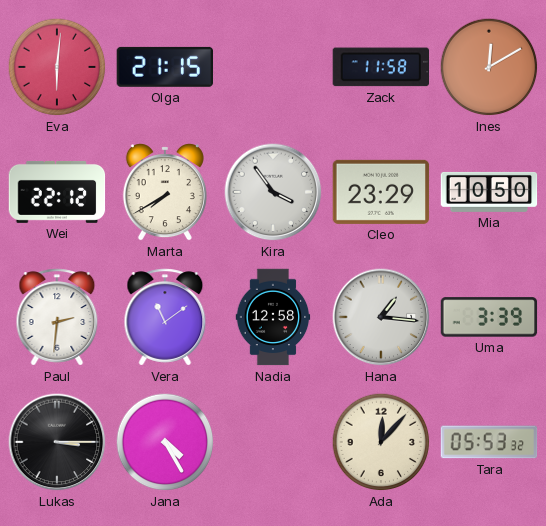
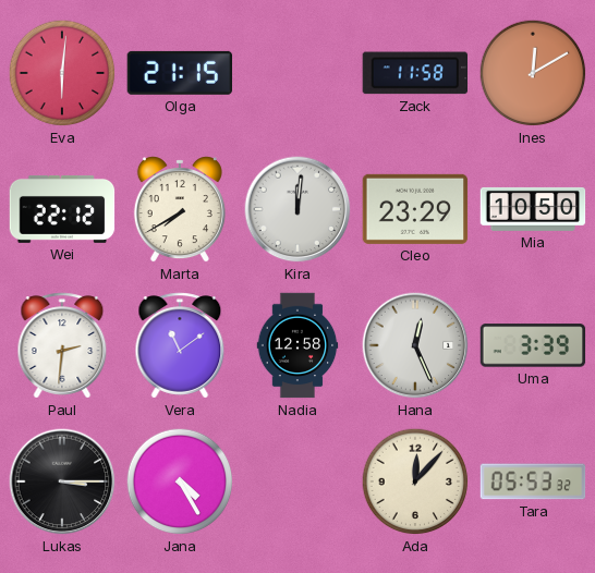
Kira: 3:54 -> 12:01
Hana: 1:16 -> 12:26
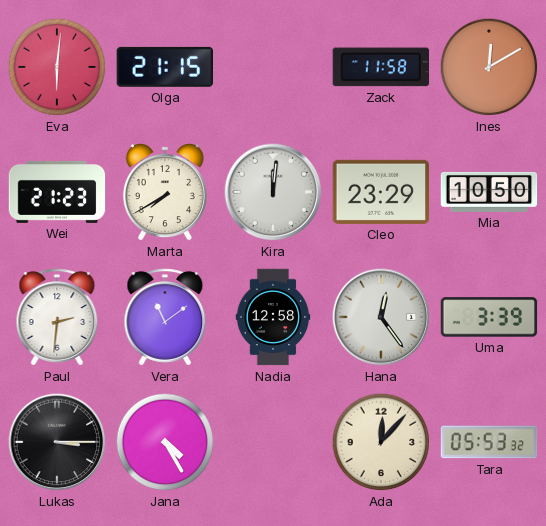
Wei: 22:12 -> 21:23
Hana: 12:26 -> 12:24
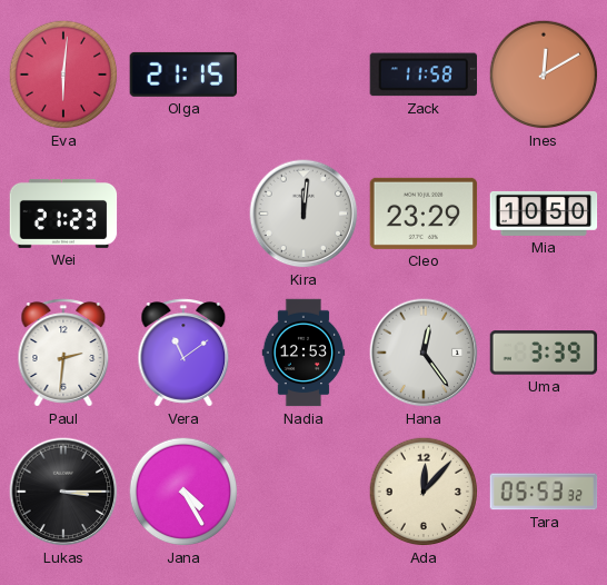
Marta: 7:40 -> none
Nadia: 12:58 -> 12:53
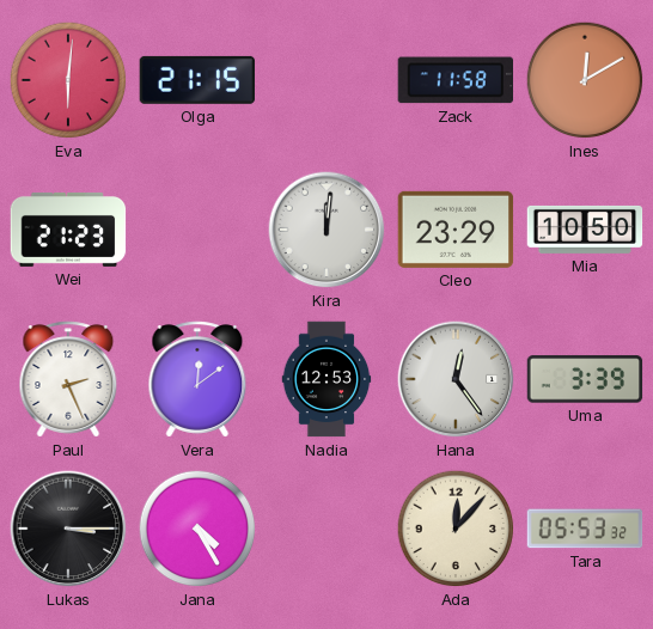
Paul: 2:31 -> 2:26
Vera: 11:09 -> 12:09
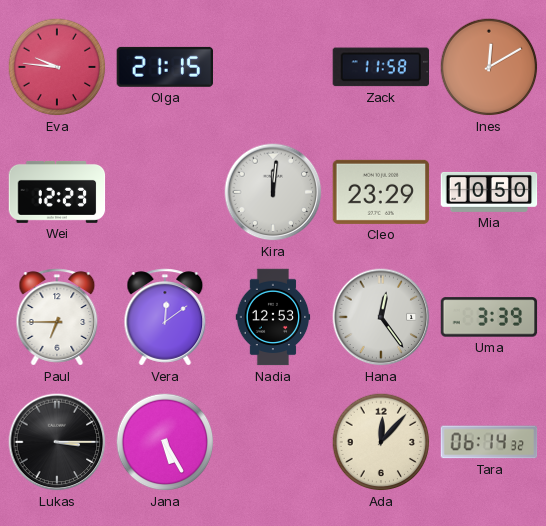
Eva: 6:01 -> 9:46
Wei: 21:23 -> 12:23
Paul: 2:26 -> 6:45
Jana: 4:25 -> 5:25
Tara: 05:53 -> 06:14
